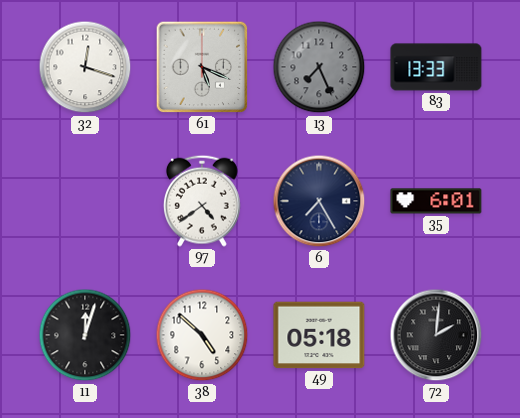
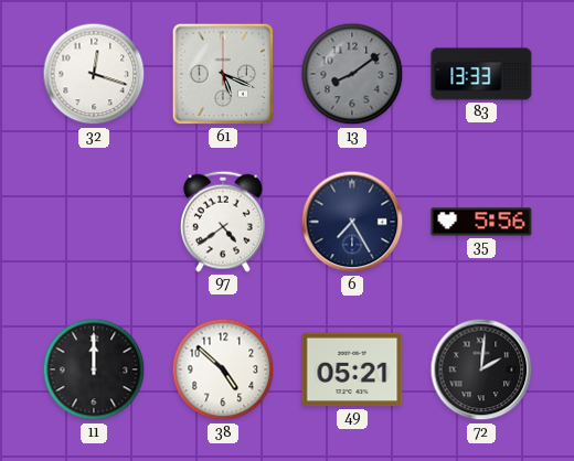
13: 7:26 -> 8:09
35: 6:01 -> 5:56
11: 12:03 -> 12:00
49: 05:18 -> 05:21
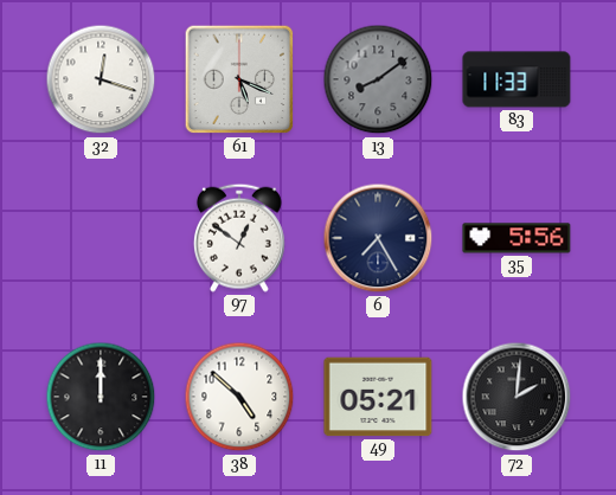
83: 13:33 -> 11:33
97: 4:39 -> 12:51
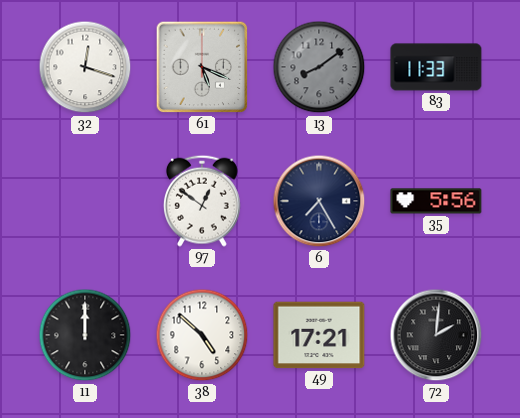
49: 05:21 -> 17:21
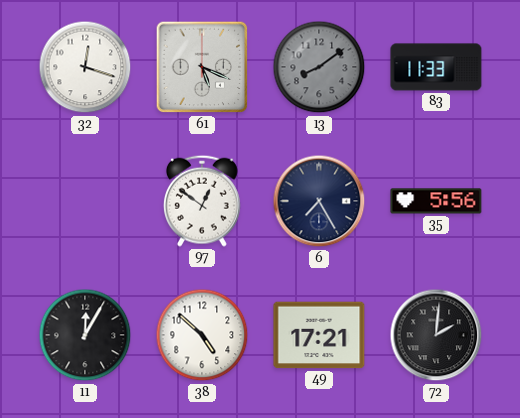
11: 12:00 -> 12:05
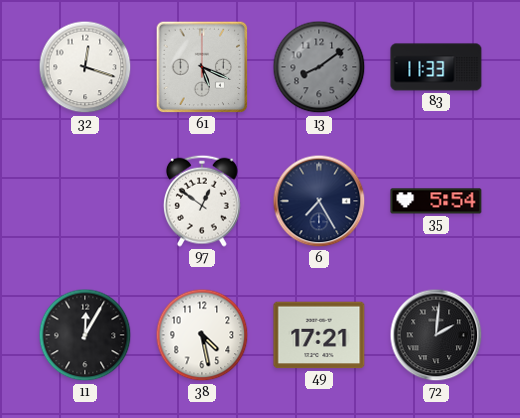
35: 5:56 -> 5:54
38: 4:52 -> 4:28
